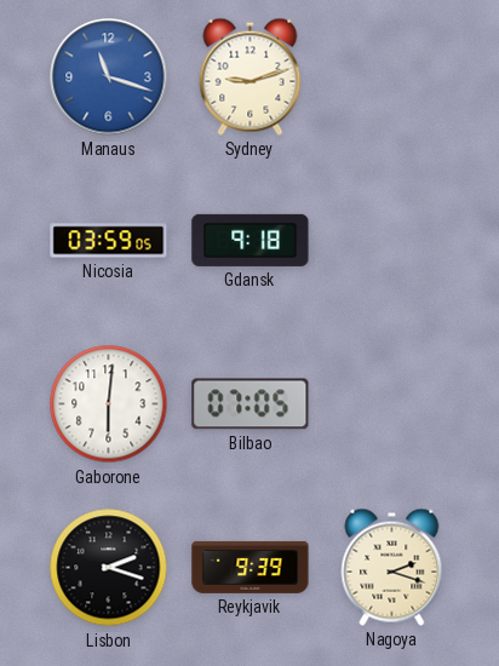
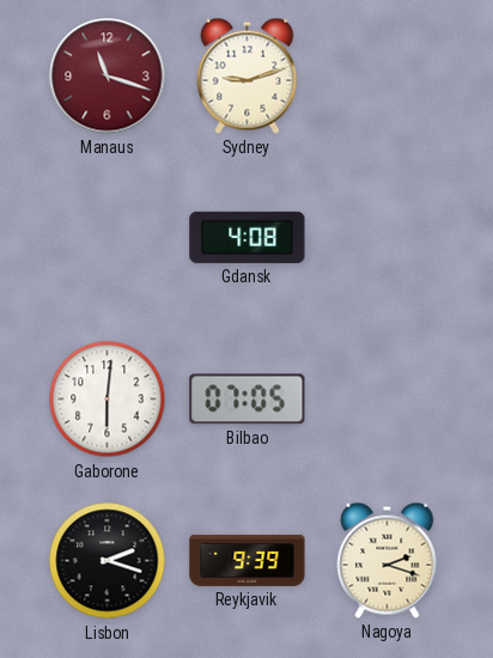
Manaus dial: blue -> burgundy
Nicosia: 03:59 -> none
Gdansk: 9:18 -> 4:08
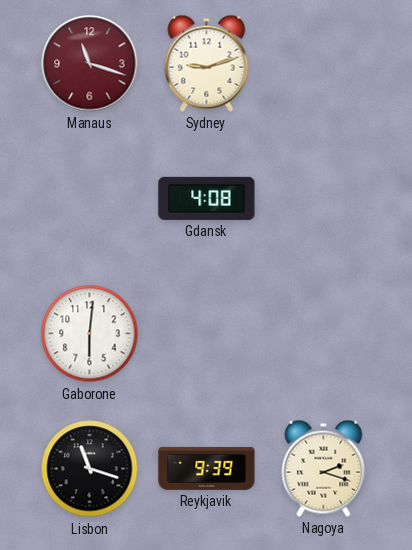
Bilbao: 07:05 -> none
Lisbon: 2:18 -> 11:18
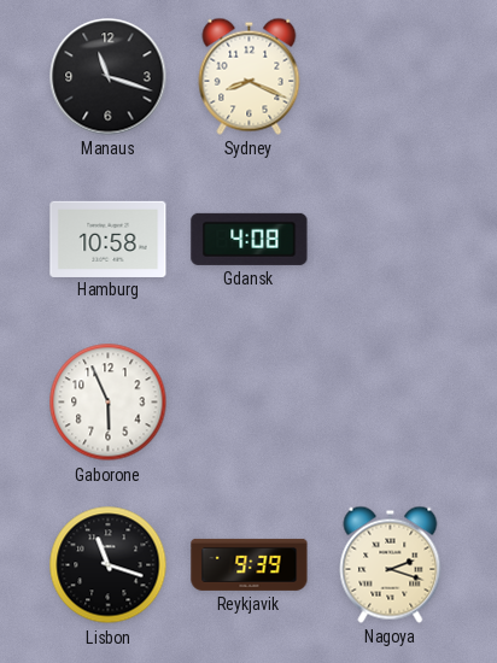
Manaus dial: burgundy -> black
Sydney: 9:12 -> 8:19
Hamburg: none -> 10:58
Gaborone: 6:01 -> 5:56
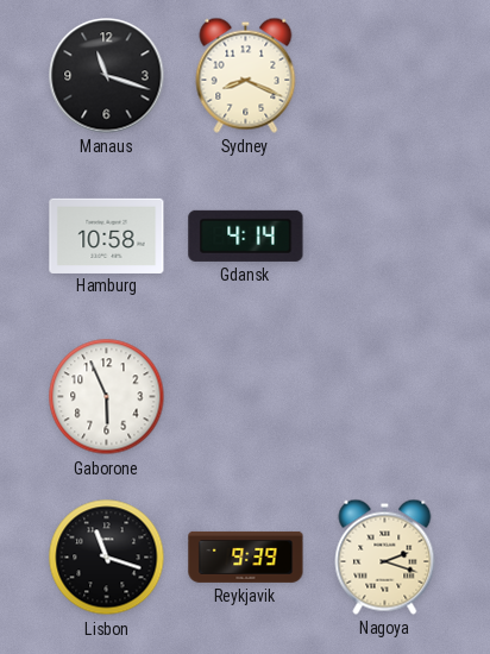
Gdansk: 4:08 -> 4:14
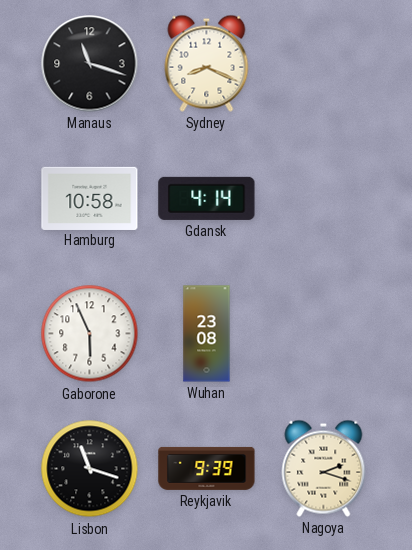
Wuhan: none -> 23:08
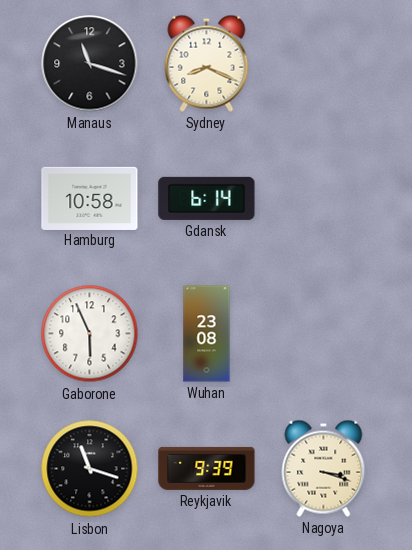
Gdansk: 4:14 -> 6:14
Nagoya: 2:18 -> 3:18
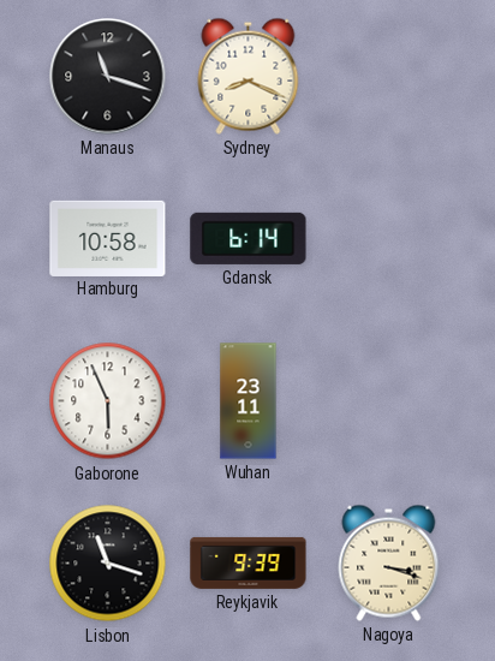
Wuhan: 23:08 -> 23:11
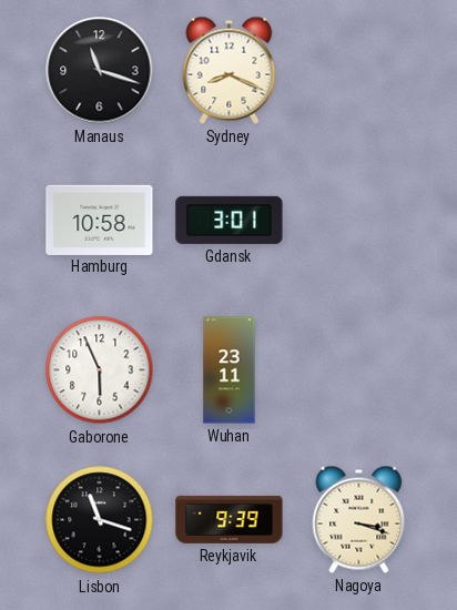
Gdansk: 6:14 -> 3:01
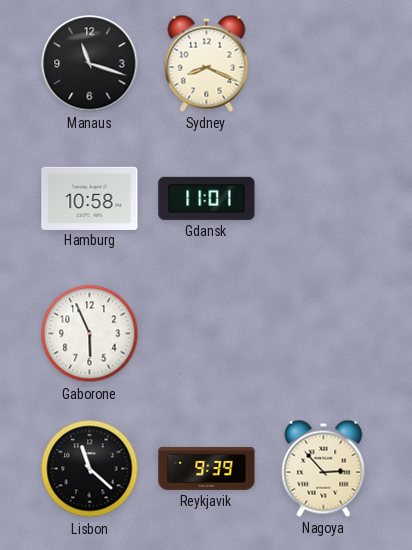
Gdansk: 3:01 -> 11:01
Wuhan: 23:11 -> none
Lisbon: 11:18 -> 11:22
Nagoya: 3:18 -> 2:53
